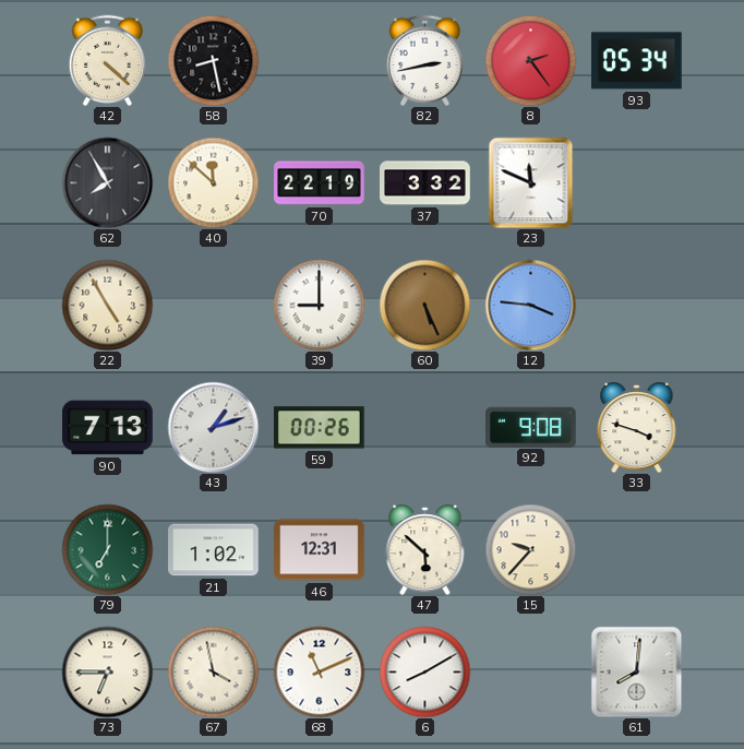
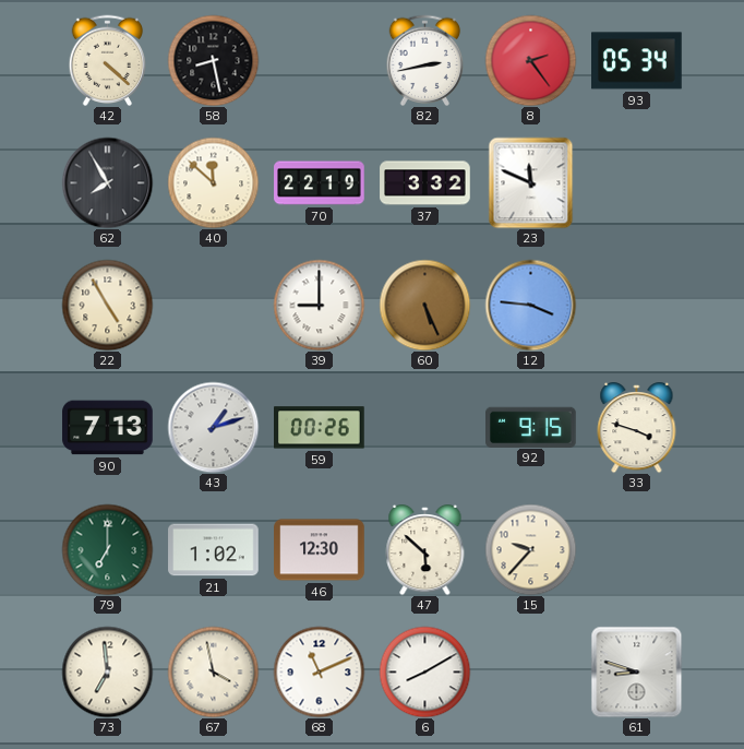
92: 9:08 -> 9:15
46: 12:31 -> 12:30
73: 6:45 -> 6:59
61: 8:01 -> 8:48
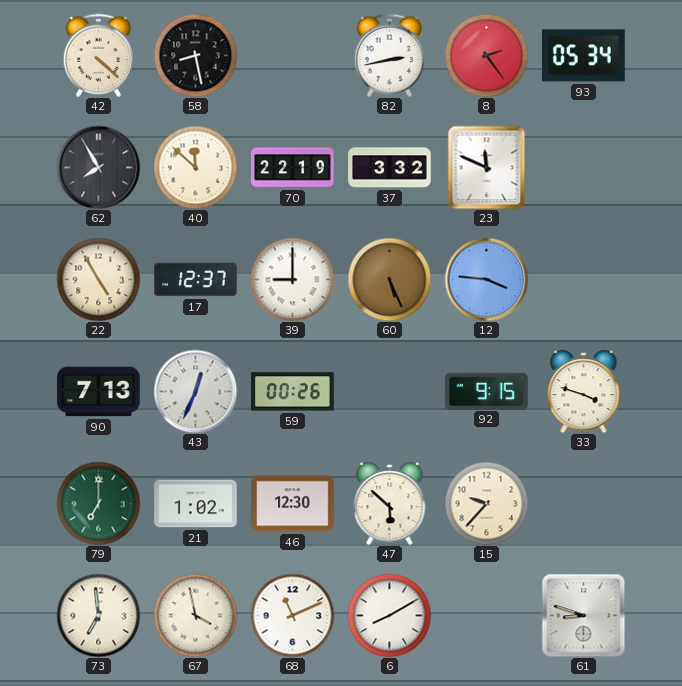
17: none -> 12:37
43: 1:12 -> 12:34
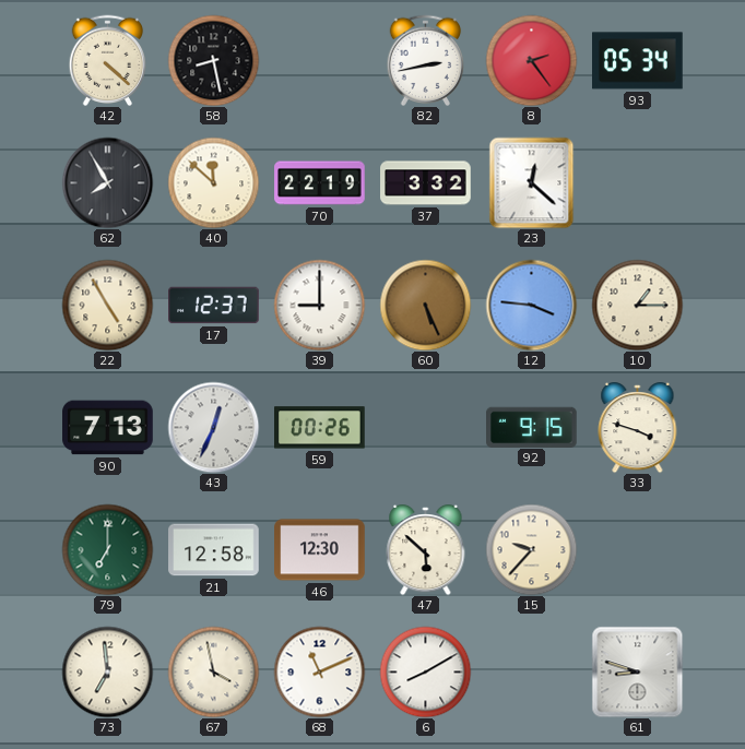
23: 11:49 -> 12:22
10: none -> 1:15
21: 1:02 -> 12:58
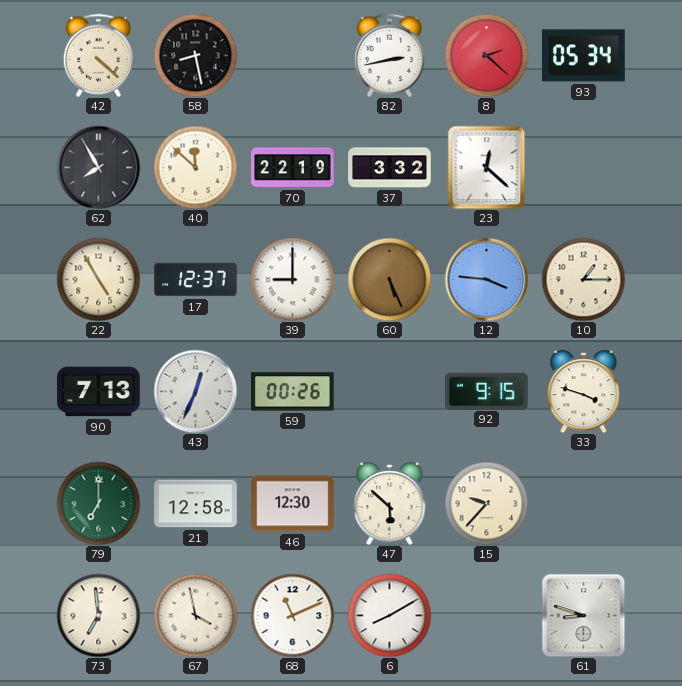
8: 2:24 -> 2:22
